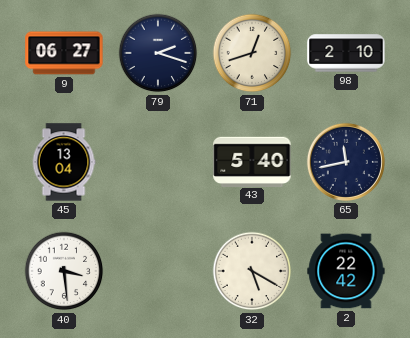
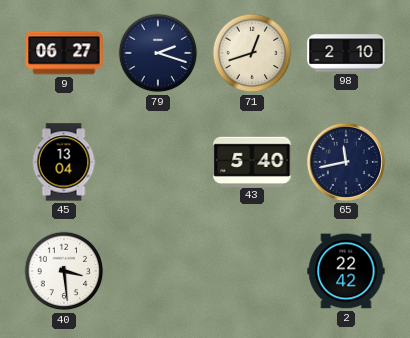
32: 5:20 -> none
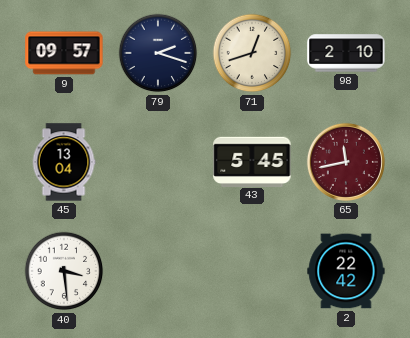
9: 06:27 -> 09:57
43: 5:40 -> 5:45
65 dial: navy -> burgundy
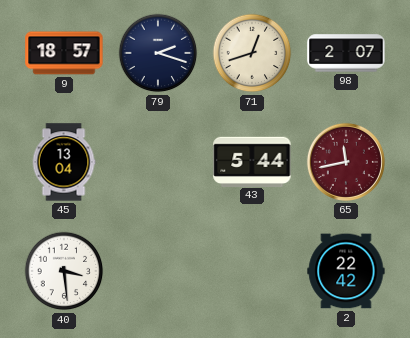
9: 09:57 -> 18:57
98: 2:10 -> 2:07
43: 5:45 -> 5:44
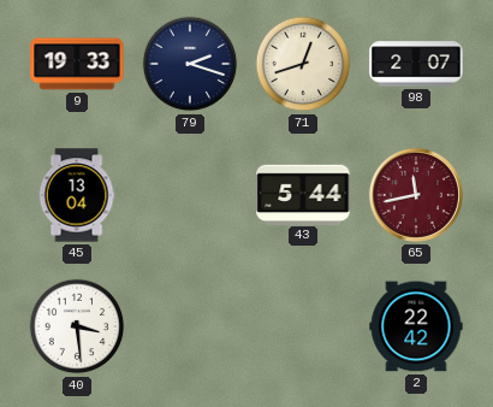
9: 18:57 -> 19:33
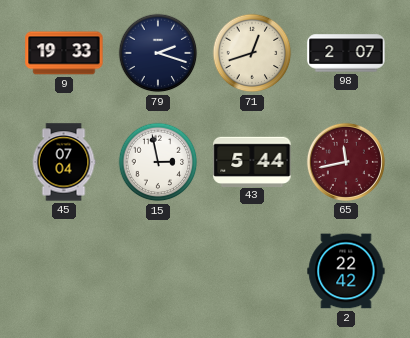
45: 13:04 -> 07:04
15: none -> 2:58
40: 3:29 -> none
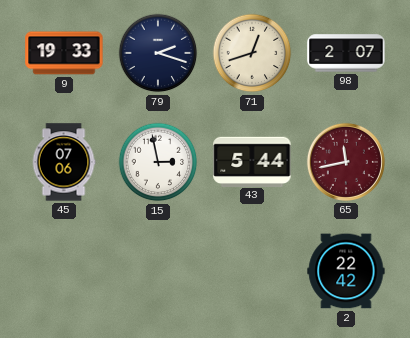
45: 07:04 -> 07:06
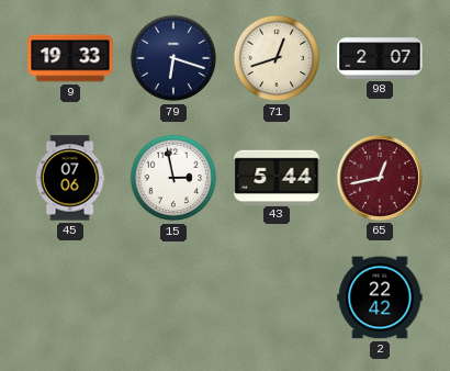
79: 2:18 -> 6:18
65: 11:43 -> 12:43
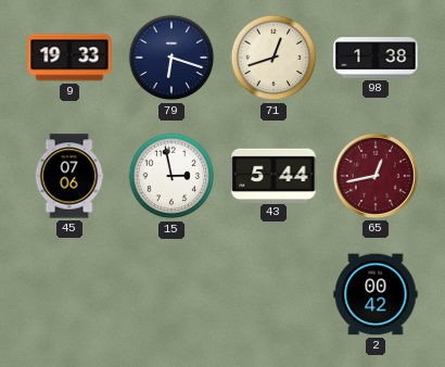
98: 2:07 -> 1:38
2: 22:42 -> 00:42
